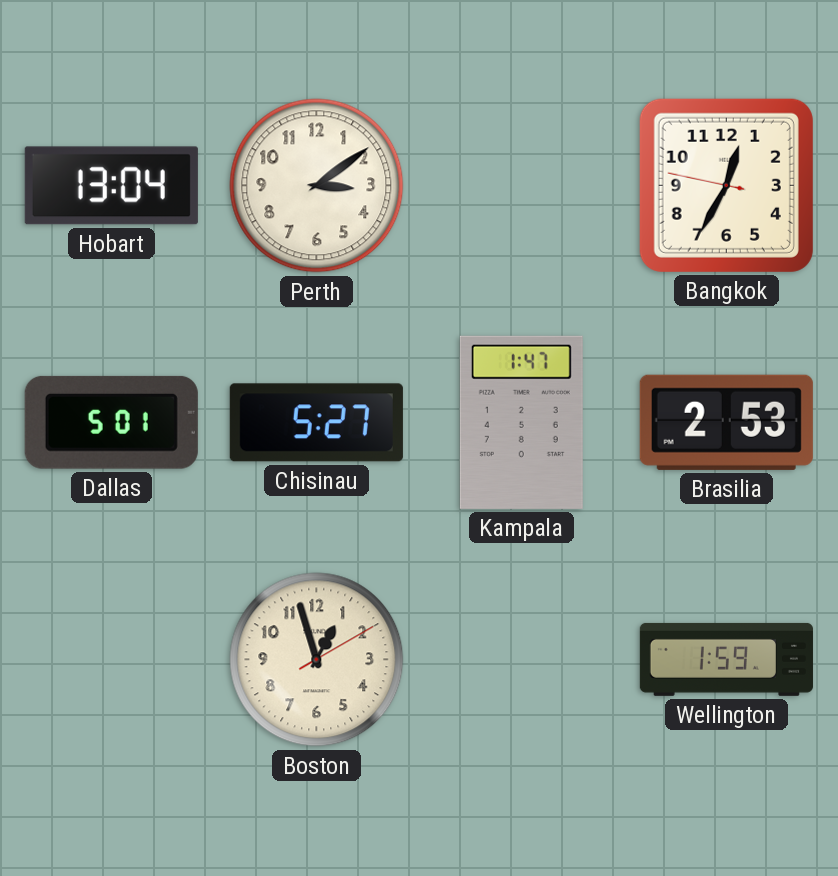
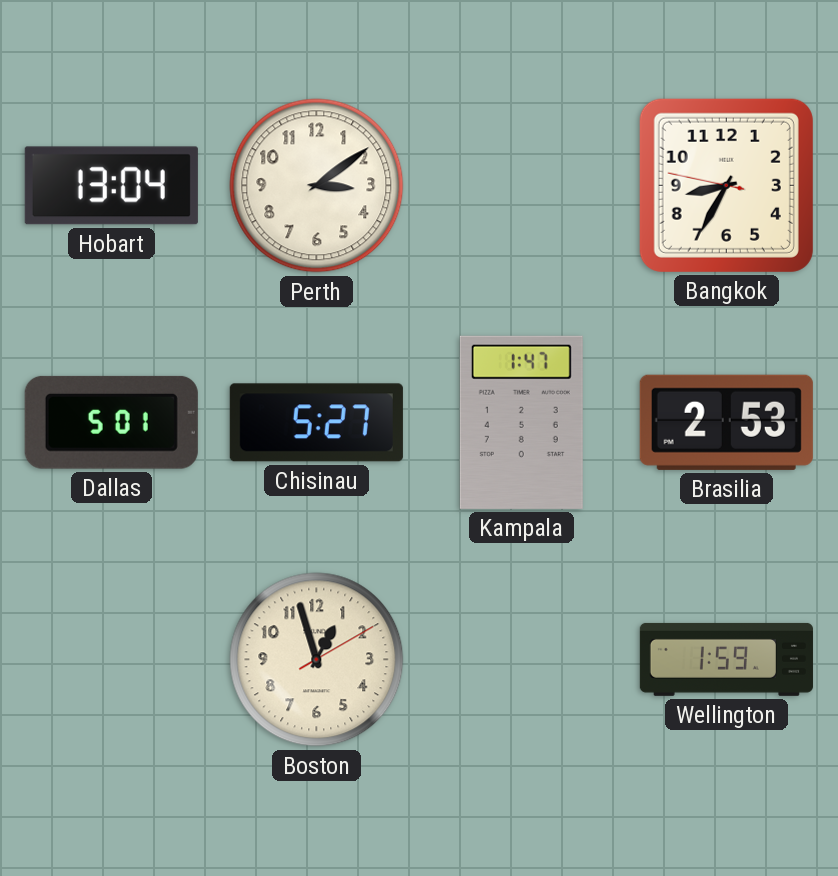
Bangkok: 12:34 -> 8:34
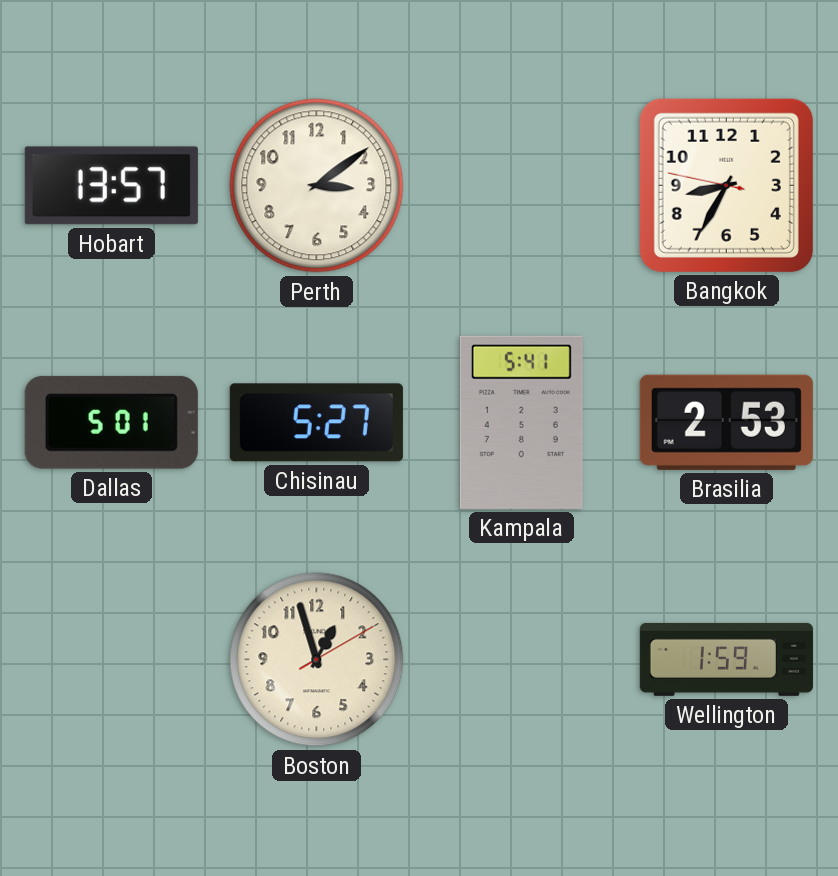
Hobart: 13:04 -> 13:57
Kampala: 1:47 -> 5:41
